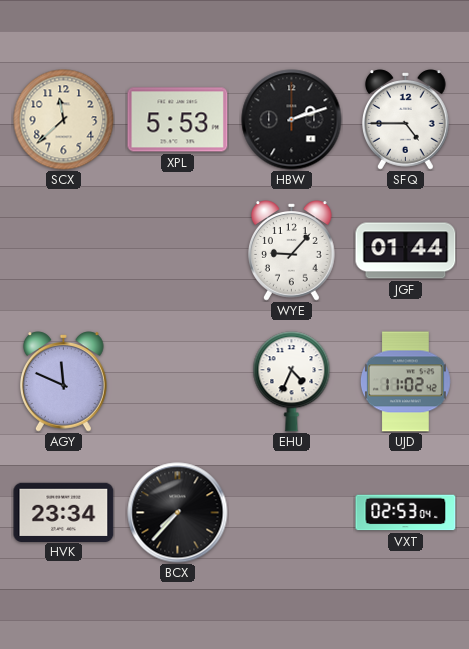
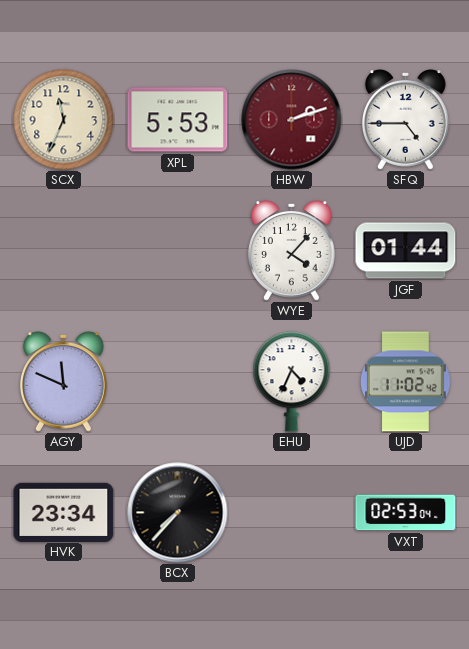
SCX: 11:38 -> 11:34
HBW dial: black -> burgundy
WYE: 9:07 -> 4:07
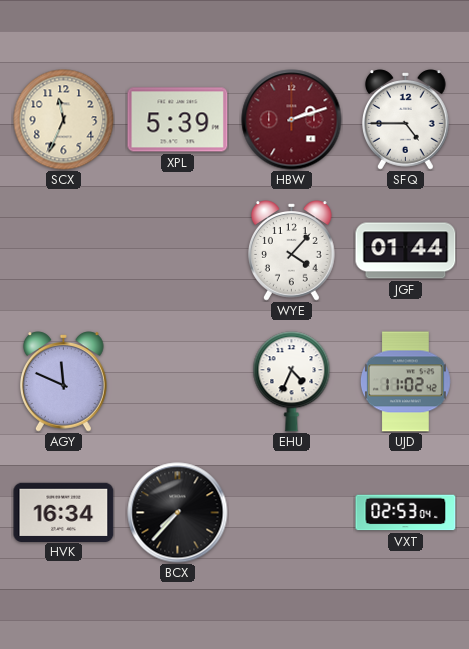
XPL: 5:53 -> 5:39
HVK: 23:34 -> 16:34
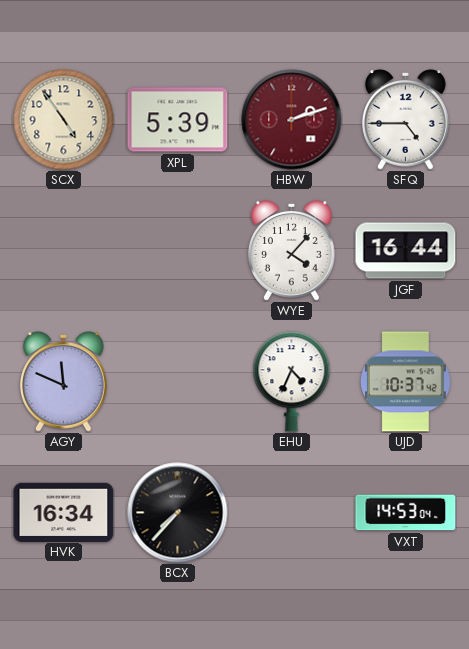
SCX: 11:34 -> 4:54
JGF: 01:44 -> 16:44
UJD: 11:02 -> 10:37
VXT: 02:53 -> 14:53
